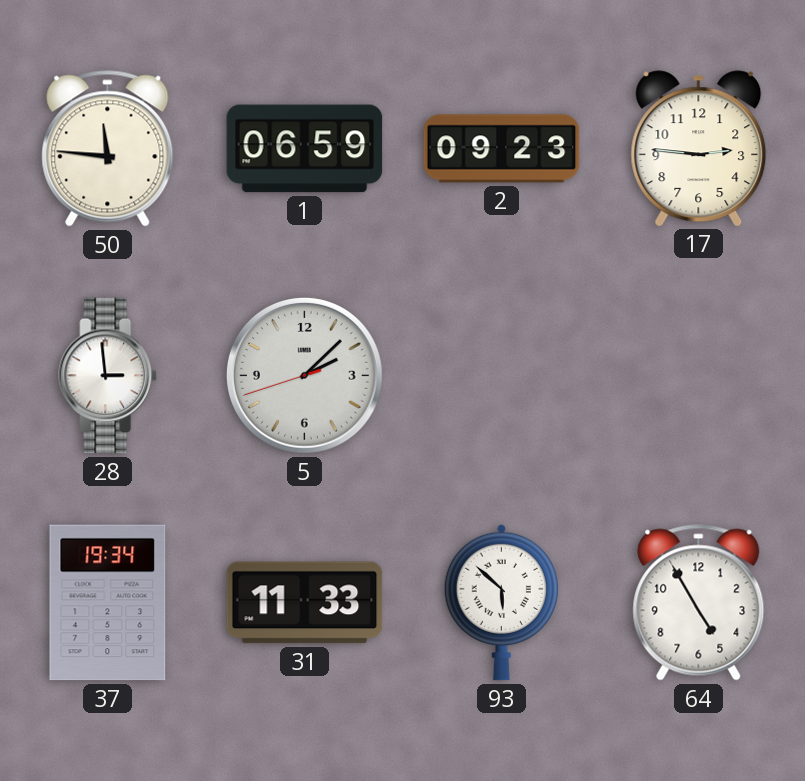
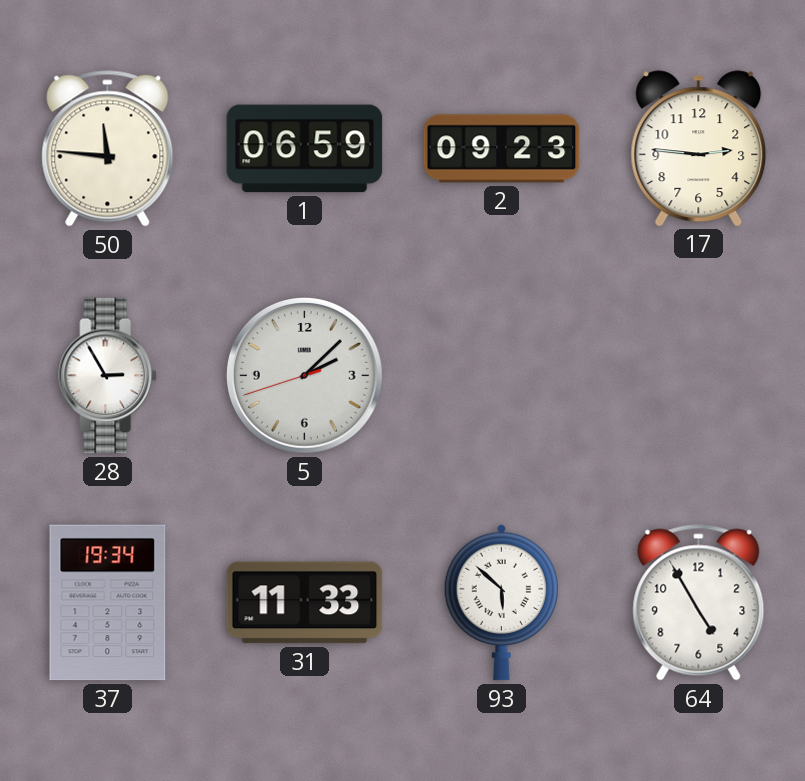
28: 2:59 -> 2:55
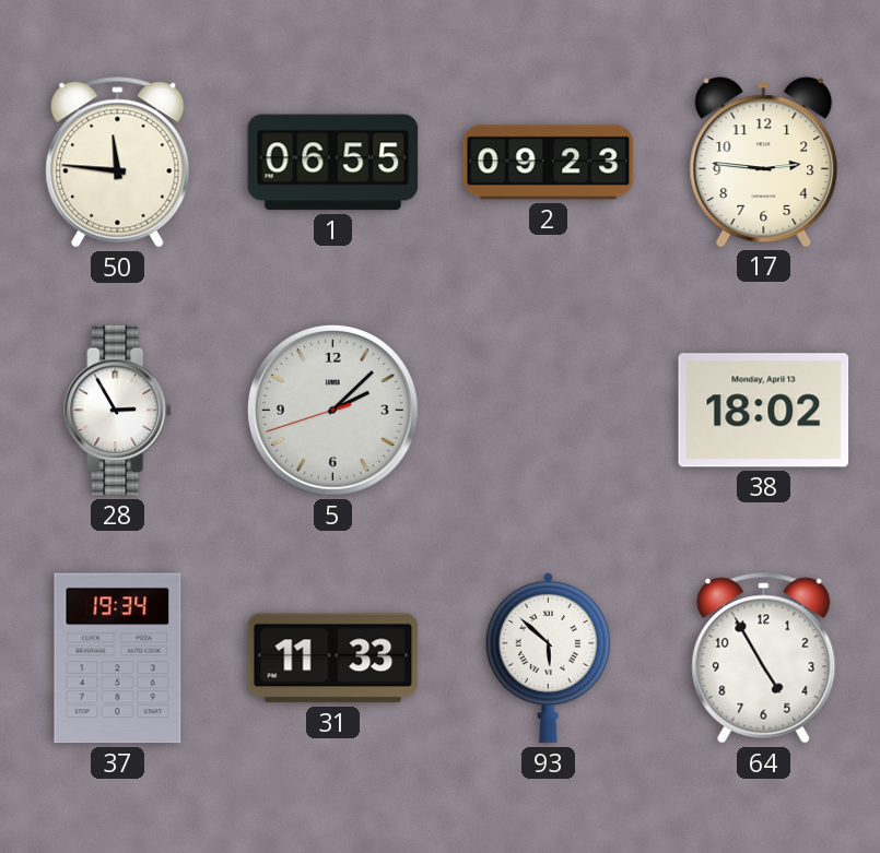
1: 06:59 -> 06:55
38: none -> 18:02
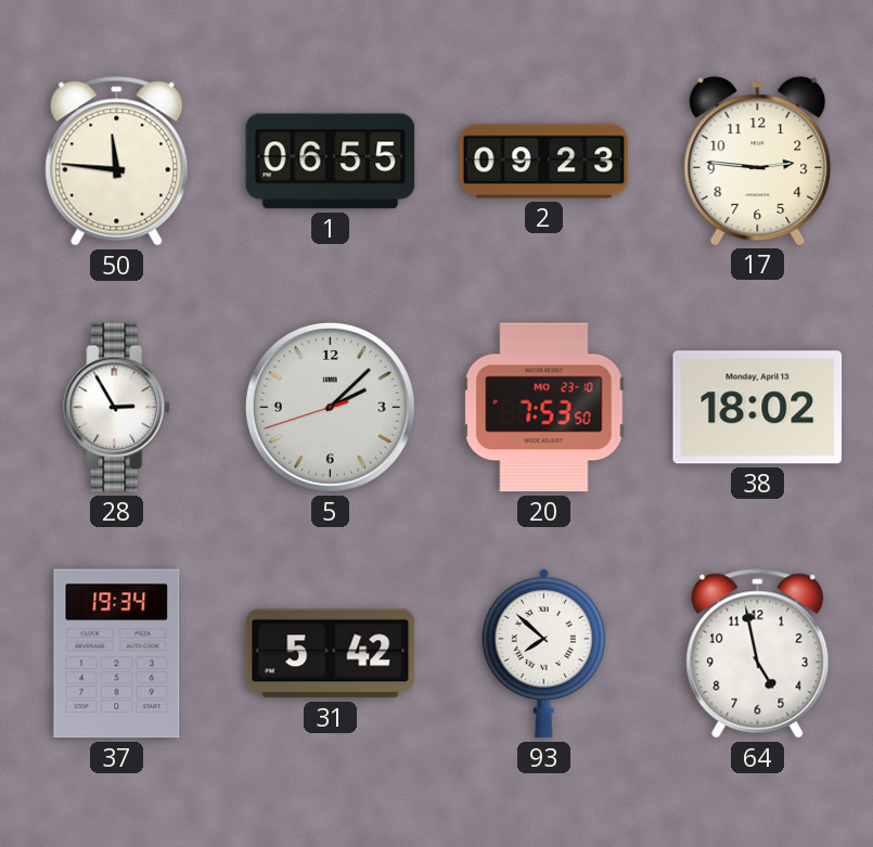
20: none -> 7:53
31: 11:33 -> 5:42
93: 5:52 -> 7:52
64: 4:55 -> 4:58
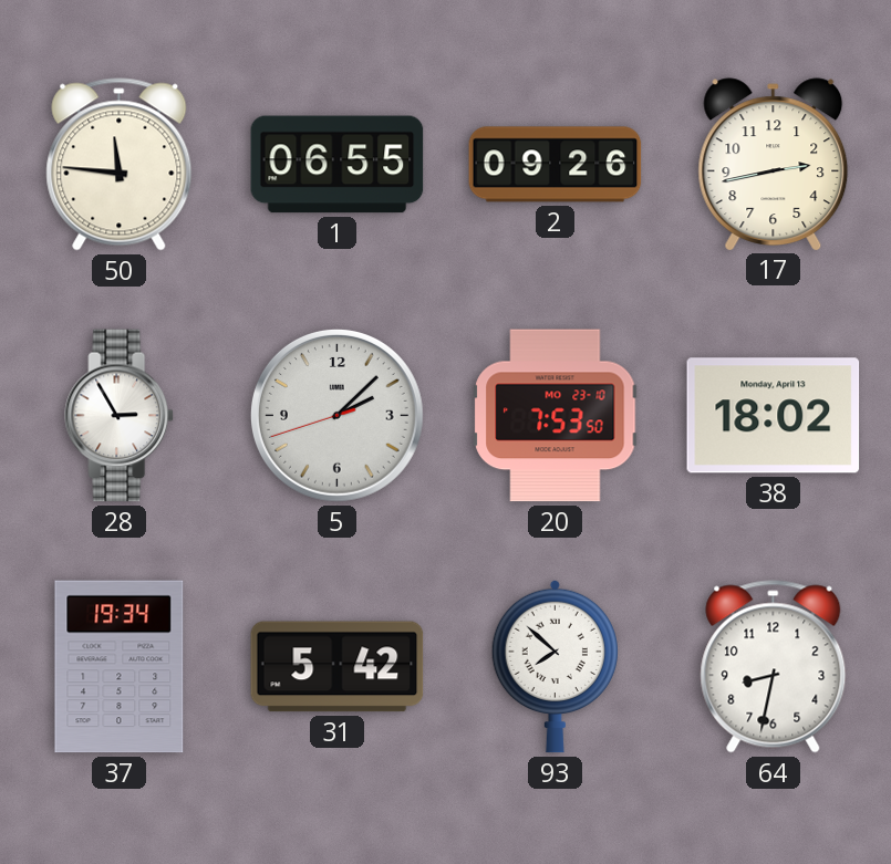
2: 09:23 -> 09:26
17: 2:46 -> 2:43
64: 4:58 -> 8:32
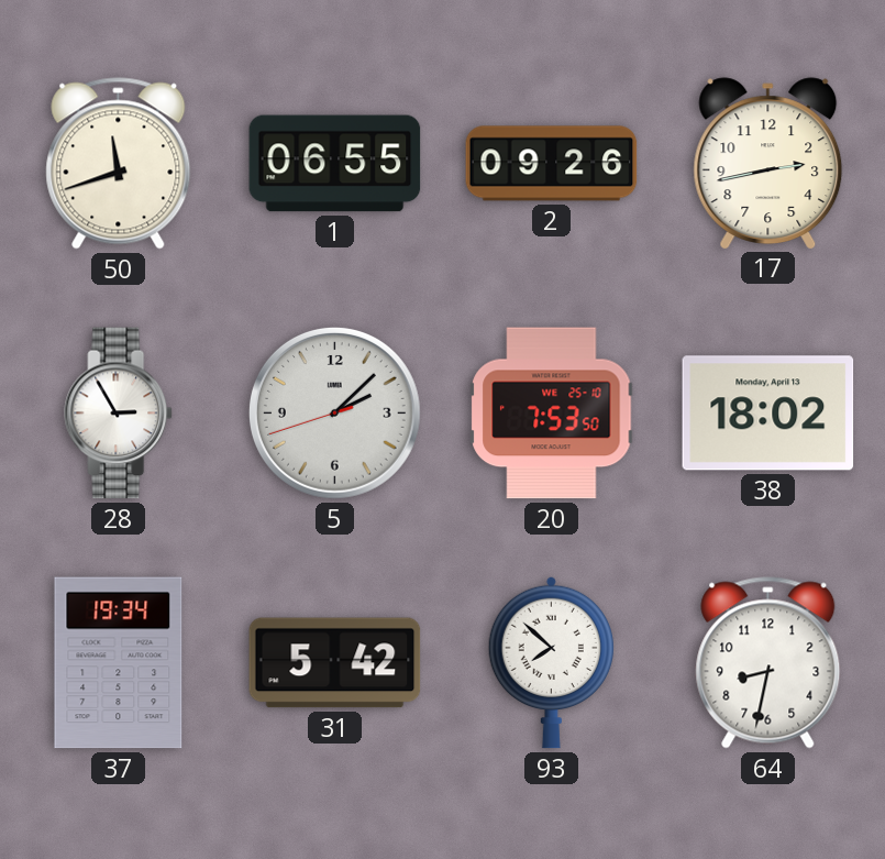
50: 11:46 -> 11:42
20 date: MO 23-10 -> WE 25-10
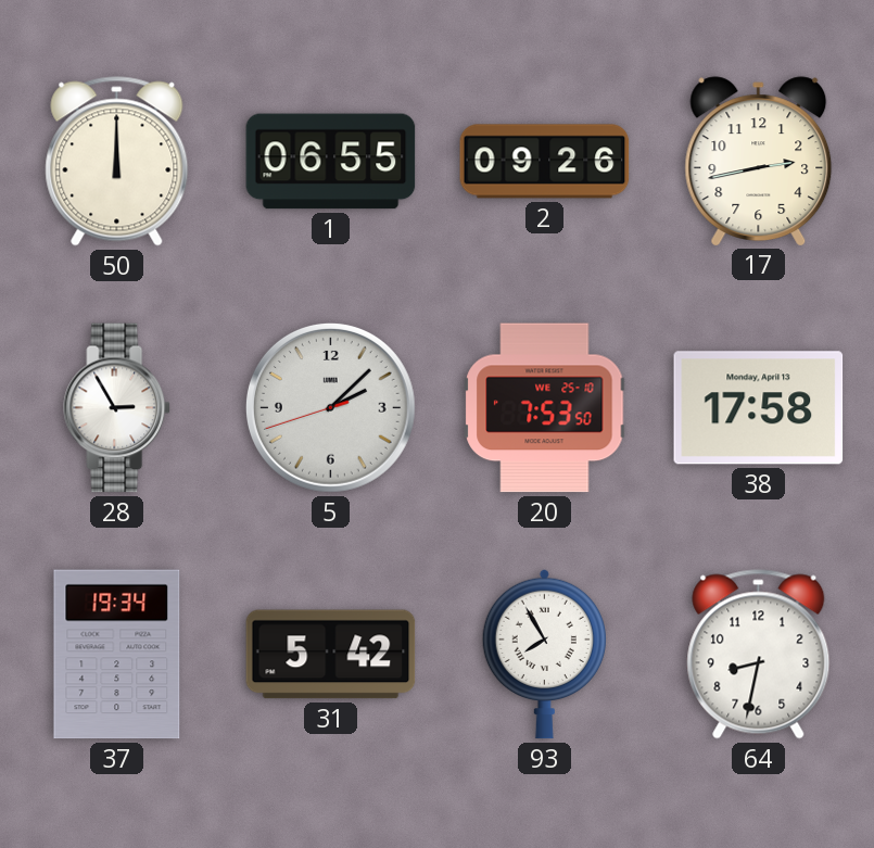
50: 11:42 -> 12:00
38: 18:02 -> 17:58
93: 7:52 -> 7:55
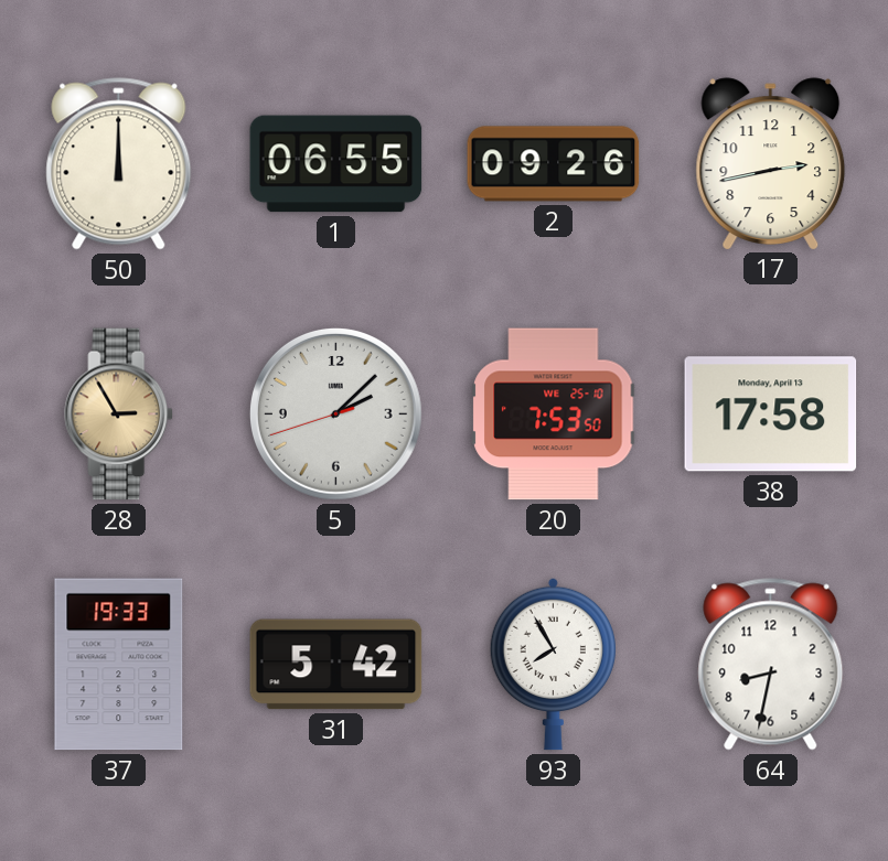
28 dial: white -> champagne
37: 19:34 -> 19:33
